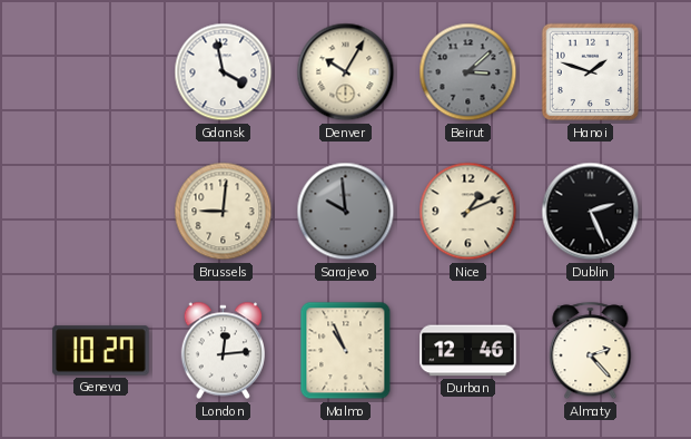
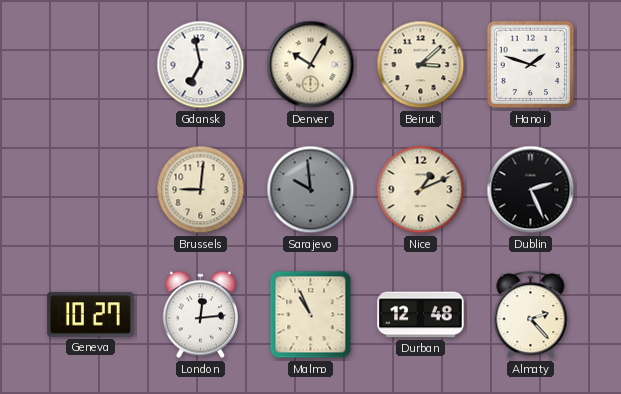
Gdansk: 3:58 -> 6:58
Beirut dial: grey -> cream
Durban: 12:46 -> 12:48
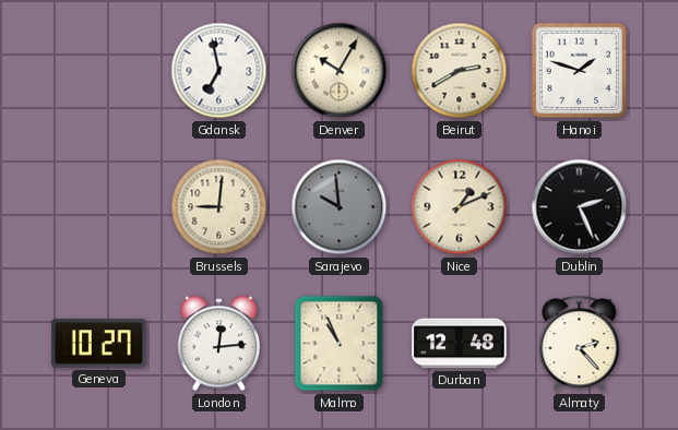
Beirut: 3:08 -> 2:40
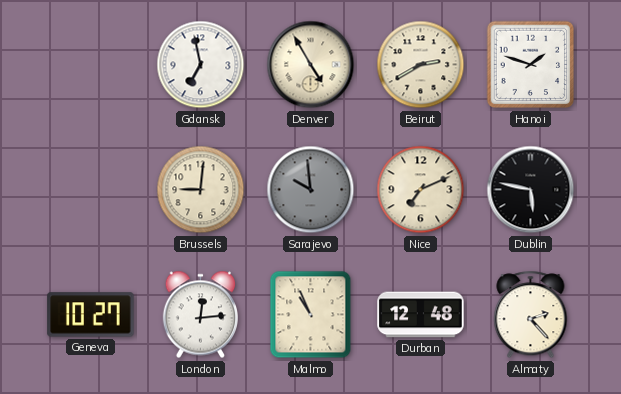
Denver: 10:05 -> 4:55
Nice: 1:11 -> 7:11
Dublin: 2:26 -> 5:47
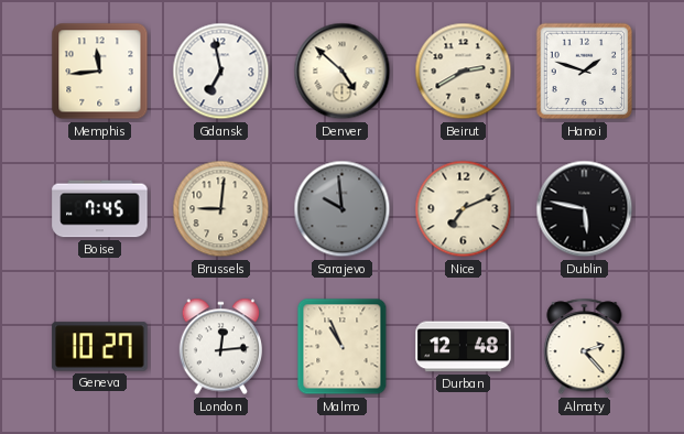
Memphis: none -> 11:44
Denver: 4:55 -> 4:52
Boise: none -> 7:45
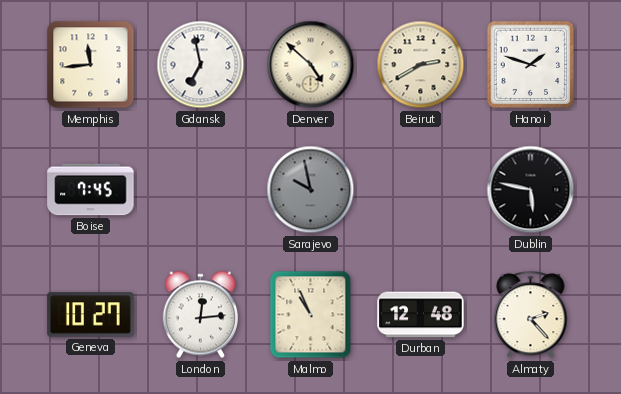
Brussels: 9:01 -> none
Sarajevo: 9:59 -> 9:58
Nice: 7:11 -> none
